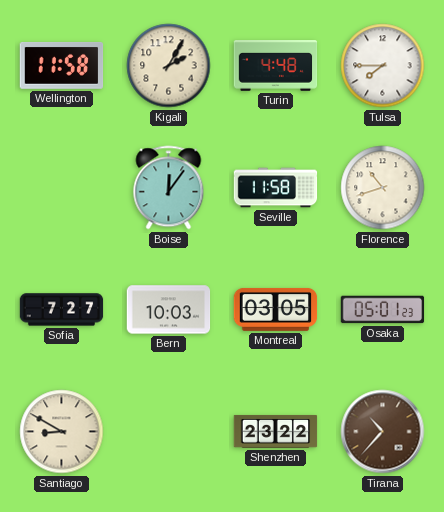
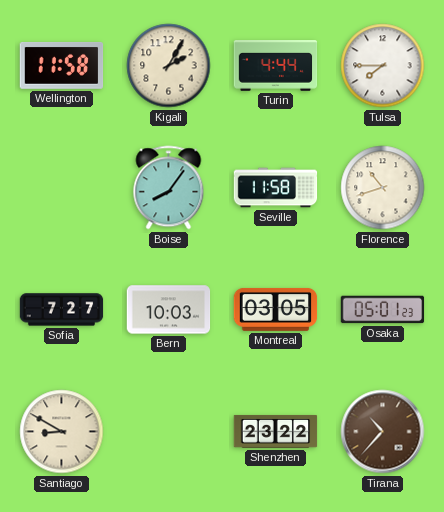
Turin: 4:48 -> 4:44
Boise: 12:06 -> 8:06
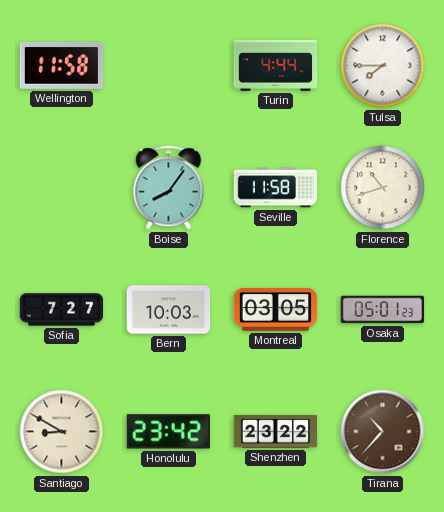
Kigali: 2:05 -> none
Honolulu: none -> 23:42
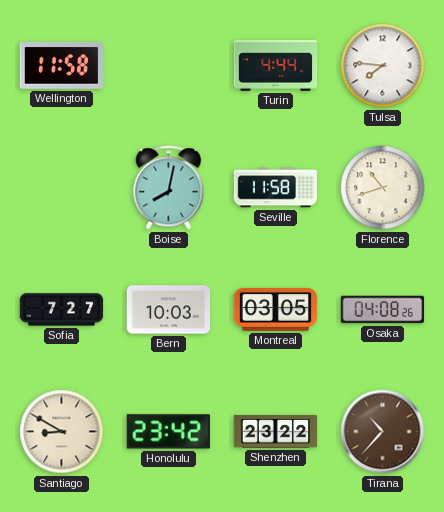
Tulsa: 7:45 -> 7:46
Boise: 8:06 -> 8:02
Osaka: 05:01 -> 04:08
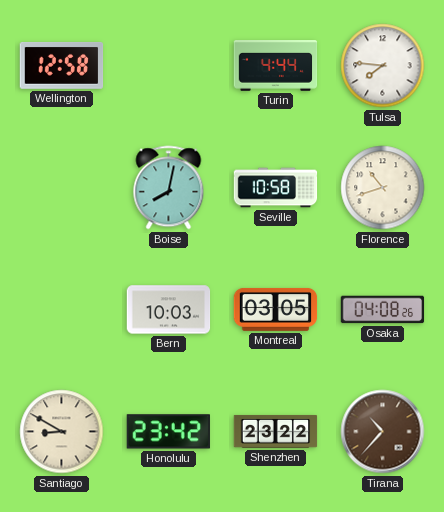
Wellington: 11:58 -> 12:58
Seville: 11:58 -> 10:58
Sofia: 7:27 -> none
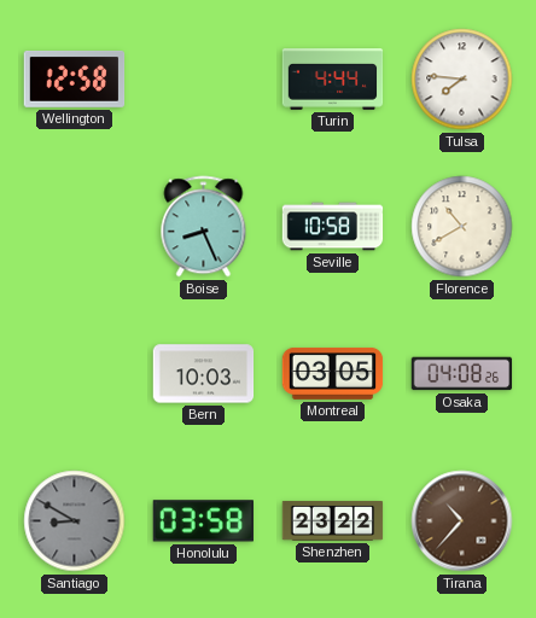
Boise: 8:02 -> 8:26
Florence: 10:42 -> 10:40
Santiago dial: cream -> grey
Honolulu: 23:42 -> 03:58
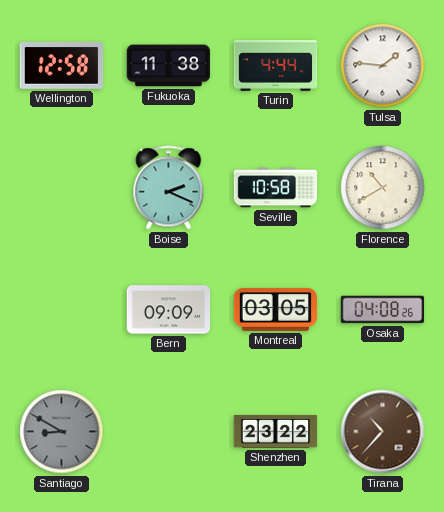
Fukuoka: none -> 11:38
Tulsa: 7:46 -> 1:46
Boise: 8:26 -> 2:19
Bern: 10:03 -> 09:09
Honolulu: 03:58 -> none
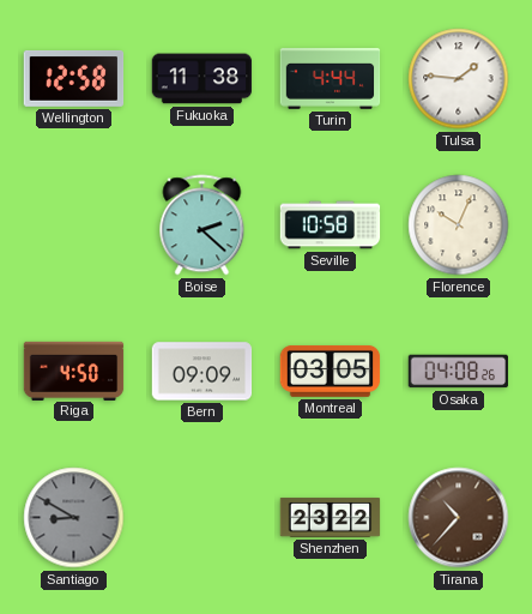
Boise: 2:19 -> 2:22
Florence: 10:40 -> 10:04
Riga: none -> 4:50
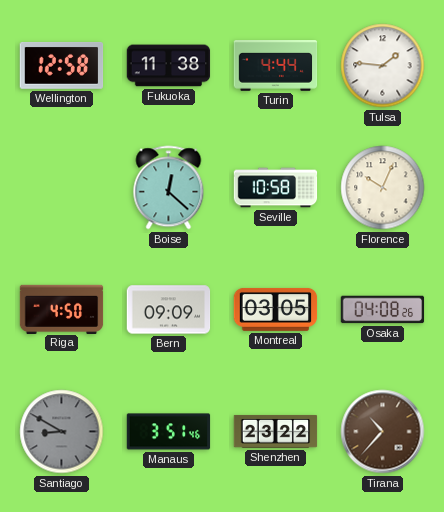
Boise: 2:22 -> 12:22
Manaus: none -> 3:51
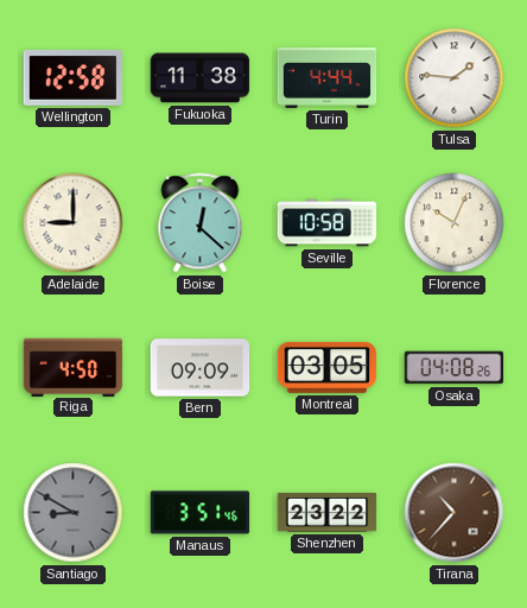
Adelaide: none -> 9:00
